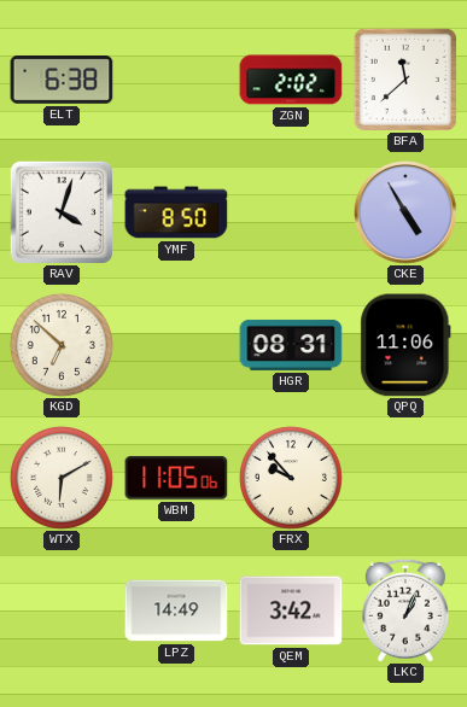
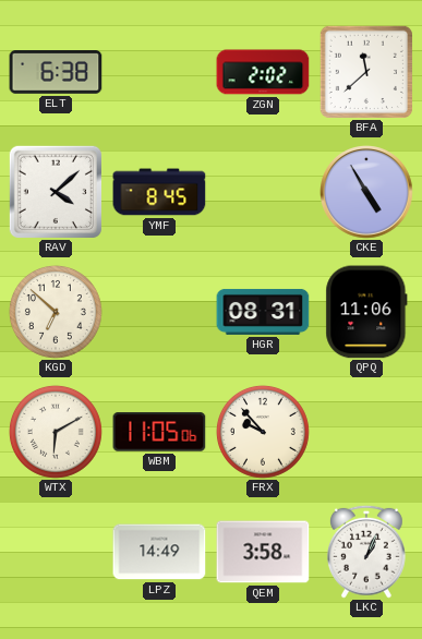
RAV: 4:03 -> 4:08
YMF: 8:50 -> 8:45
QEM: 3:42 -> 3:58
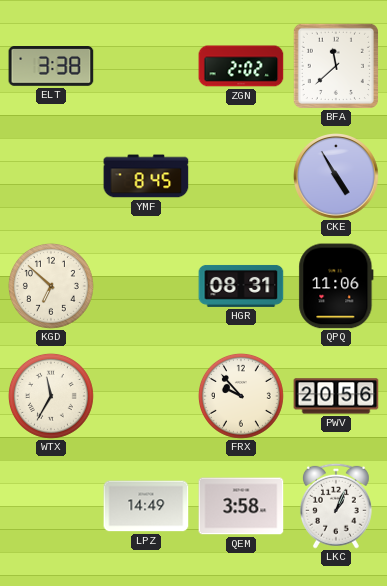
ELT: 6:38 -> 3:38
RAV: 4:08 -> none
WTX: 6:10 -> 11:35
WBM: 11:05 -> none
PWV: none -> 20:56
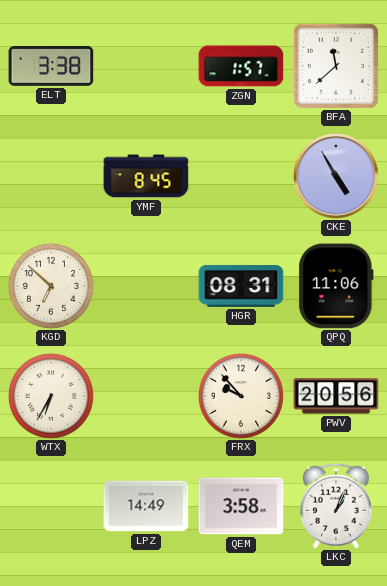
ZGN: 2:02 -> 1:57
WTX: 11:35 -> 6:35
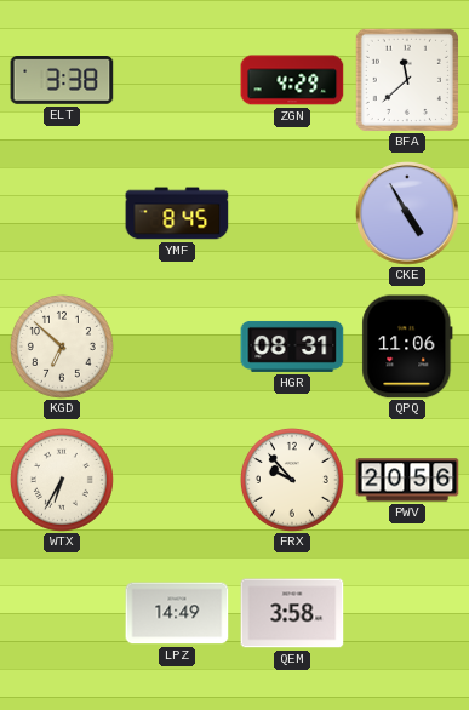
ZGN: 1:57 -> 4:29
LKC: 1:04 -> none
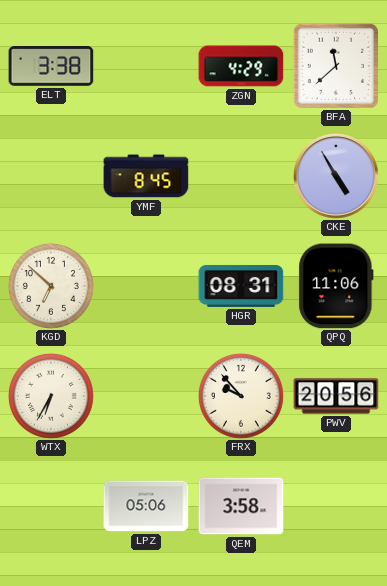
LPZ: 14:49 -> 05:06
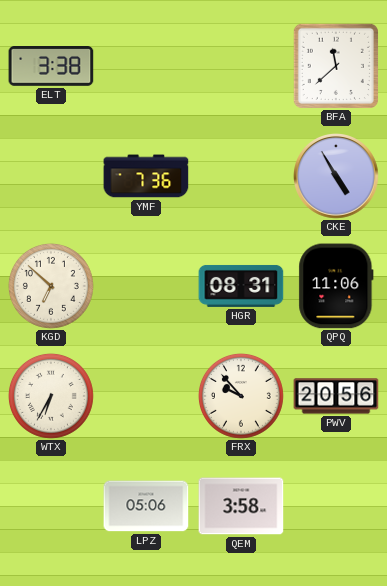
ZGN: 4:29 -> none
YMF: 8:45 -> 7:36
